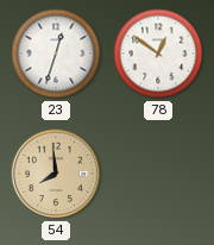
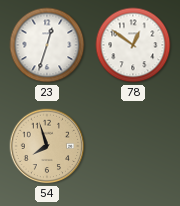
54: 7:59 -> 7:57
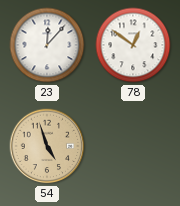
23: 12:33 -> 12:07
54: 7:57 -> 4:57
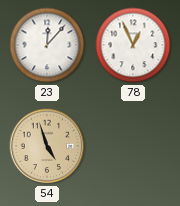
78: 12:51 -> 12:56
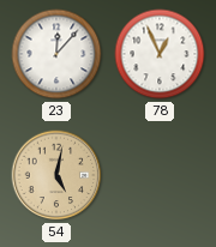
54: 4:57 -> 5:02
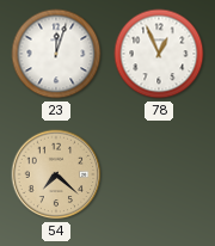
23: 12:07 -> 12:03
54: 5:02 -> 7:22
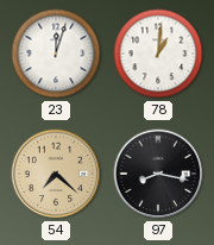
78: 12:56 -> 1:01
97: none -> 8:17
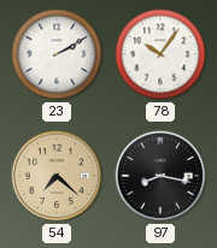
23: 12:03 -> 2:10
78: 1:01 -> 10:06
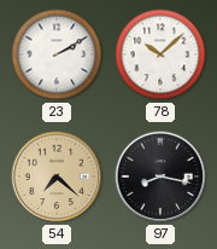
78: 10:06 -> 10:08
